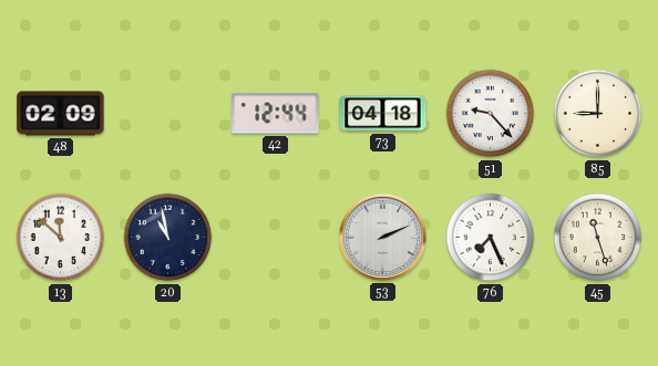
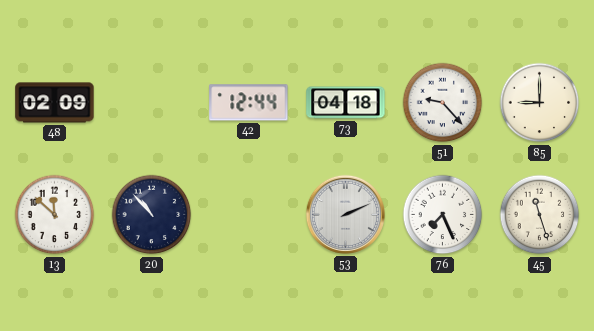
20: 10:58 -> 10:53
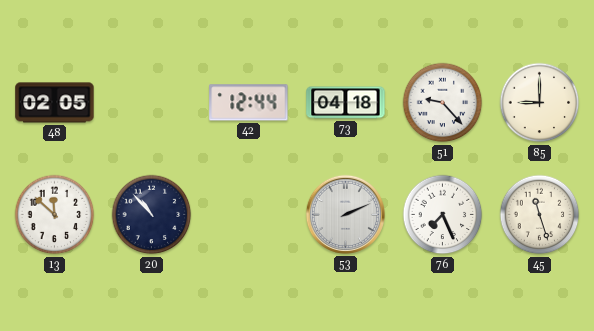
48: 02:09 -> 02:05
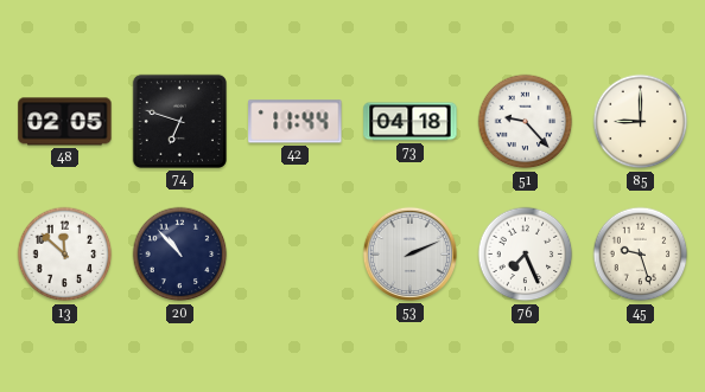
74: none -> 6:48
42: 12:44 -> 11:44
45: 11:27 -> 9:27
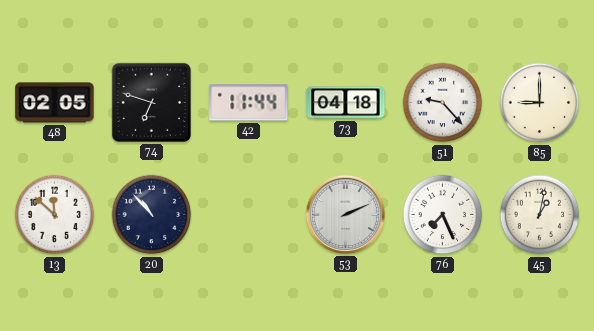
45: 9:27 -> 1:02
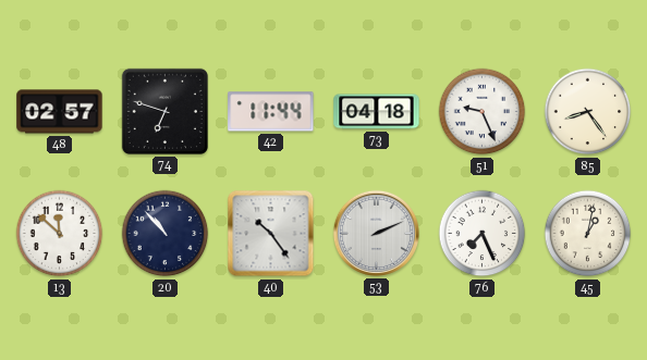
48: 02:05 -> 02:57
51: 9:23 -> 9:26
85: 9:00 -> 8:24
40: none -> 10:24
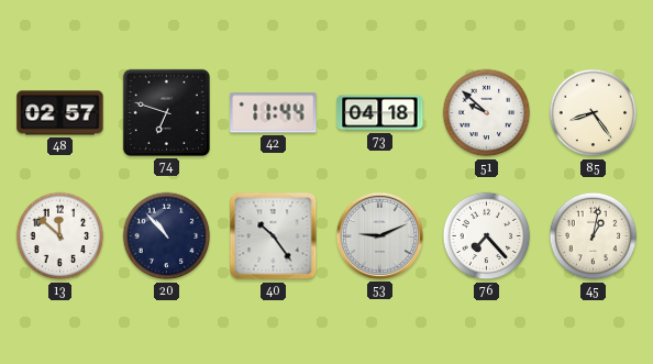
51: 9:26 -> 9:52
53: 2:11 -> 9:11
76: 7:26 -> 7:23
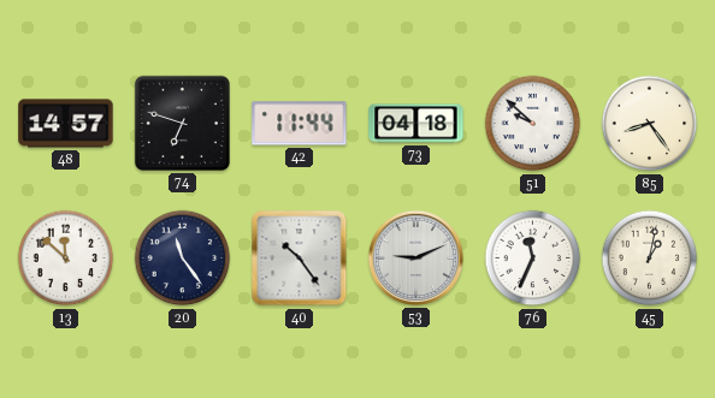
48: 02:57 -> 14:57
20: 10:53 -> 11:24
76: 7:23 -> 11:34
